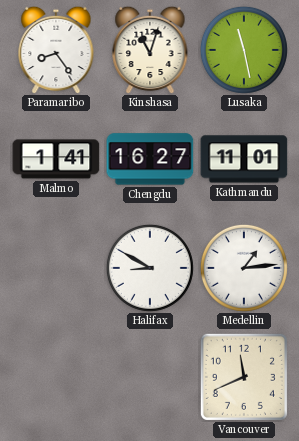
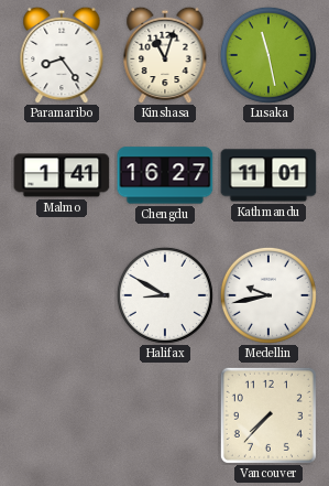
Medellin: 1:14 -> 9:43
Vancouver: 11:41 -> 7:37
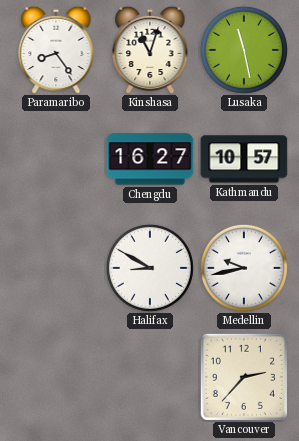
Malmo: 1:41 -> none
Kathmandu: 11:01 -> 10:57
Vancouver: 7:37 -> 2:37
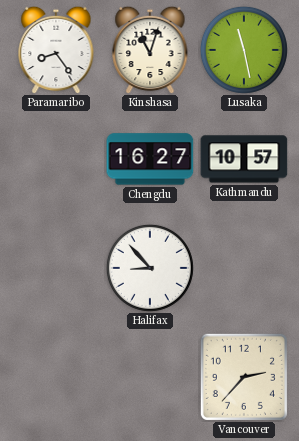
Halifax: 8:50 -> 8:53
Medellin: 9:43 -> none
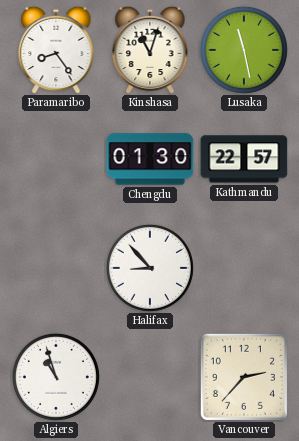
Chengdu: 16:27 -> 01:30
Kathmandu: 10:57 -> 22:57
Algiers: none -> 10:57
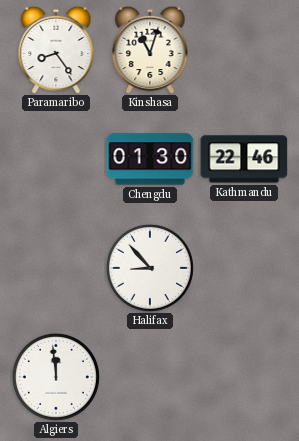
Lusaka: 11:28 -> none
Kathmandu: 22:57 -> 22:46
Algiers: 10:57 -> 11:59
Vancouver: 2:37 -> none
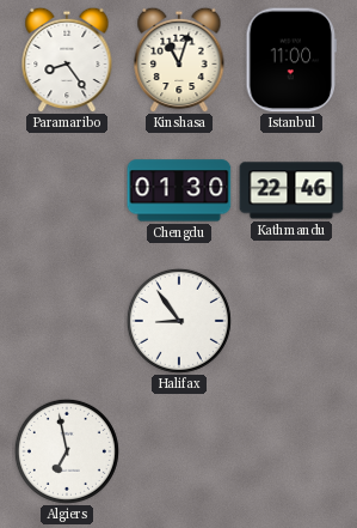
Istanbul: none -> 11:00
Halifax: 8:53 -> 8:54
Algiers: 11:59 -> 6:58
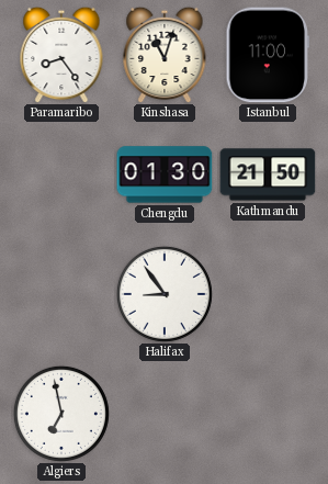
Kathmandu: 22:46 -> 21:50
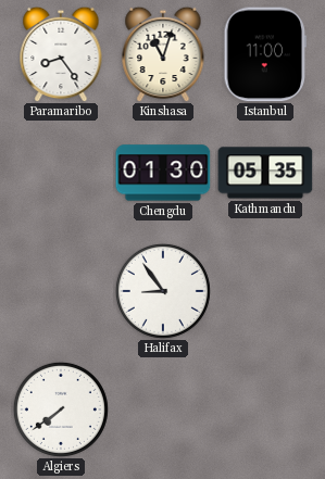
Kathmandu: 21:50 -> 05:35
Algiers: 6:58 -> 7:39
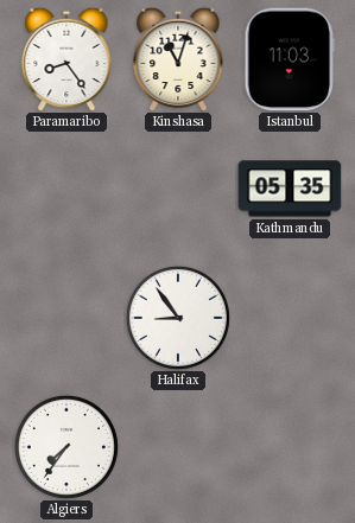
Istanbul: 11:00 -> 11:03
Chengdu: 01:30 -> none
Algiers: 7:39 -> 7:36
